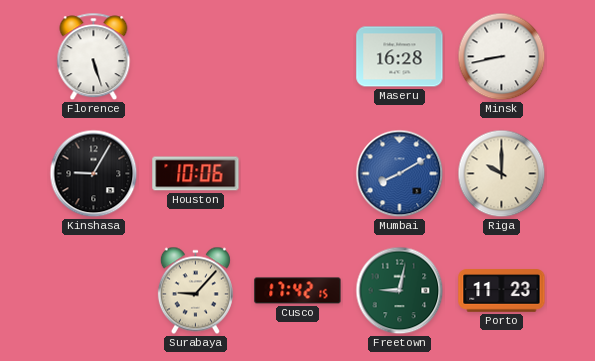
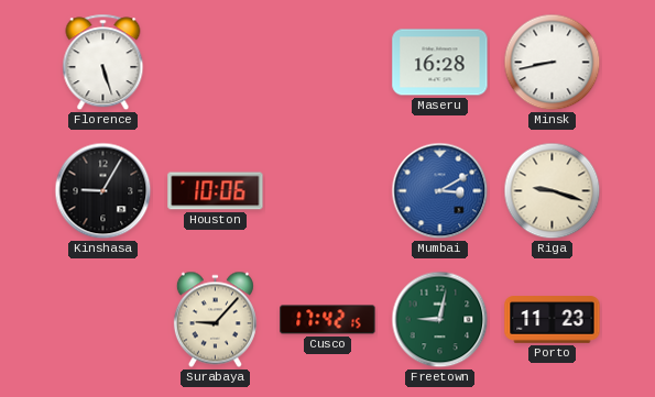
Mumbai: 8:10 -> 3:10
Riga: 10:00 -> 9:18
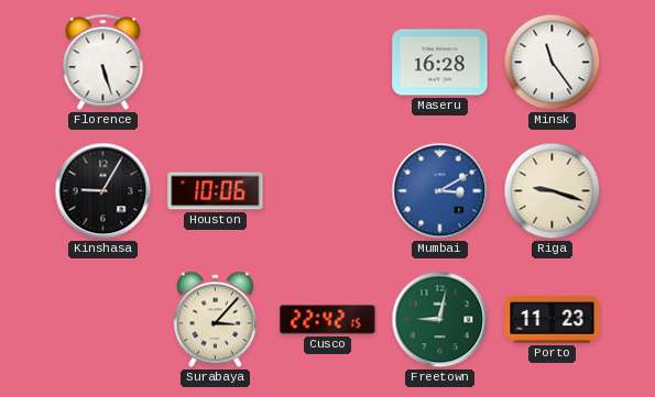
Minsk: 8:43 -> 11:24
Surabaya: 9:07 -> 3:07
Cusco: 17:42 -> 22:42
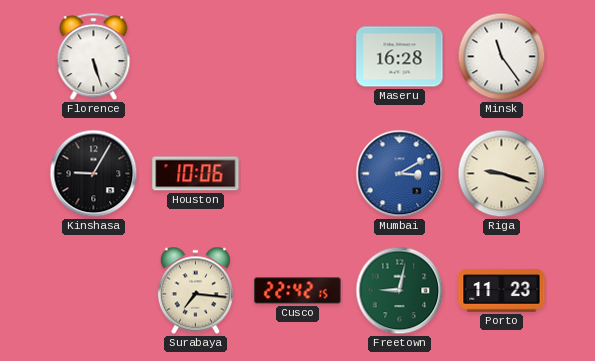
Surabaya: 3:07 -> 7:16
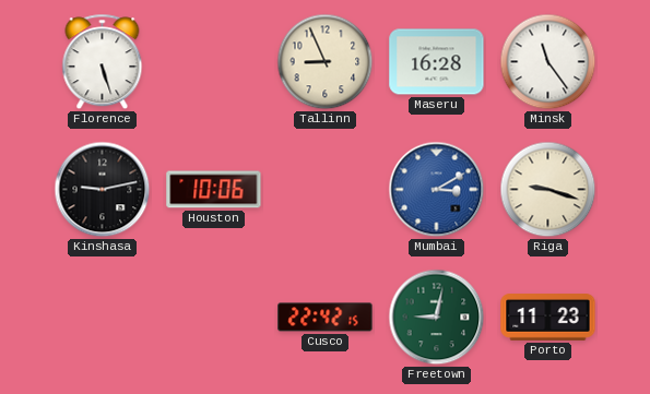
Tallinn: none -> 8:56
Kinshasa: 9:05 -> 9:13
Surabaya: 7:16 -> none
